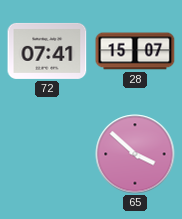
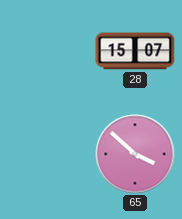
72: 07:41 -> none
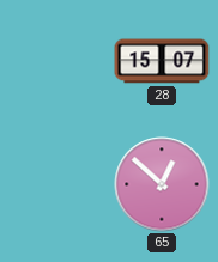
65: 3:52 -> 12:52
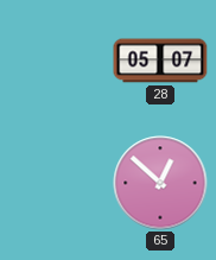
28: 15:07 -> 05:07
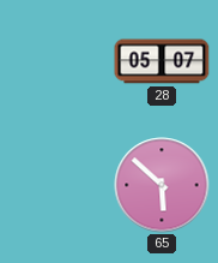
65: 12:52 -> 5:52
